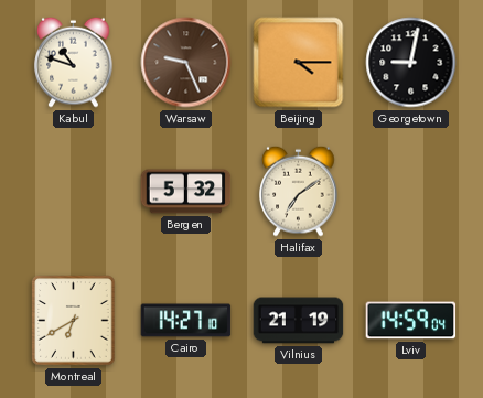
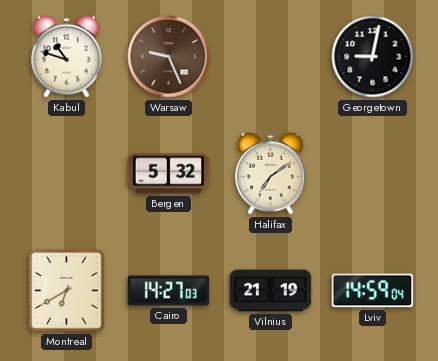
Beijing: 4:15 -> none
Cairo: 14:27:10 -> 14:27:03
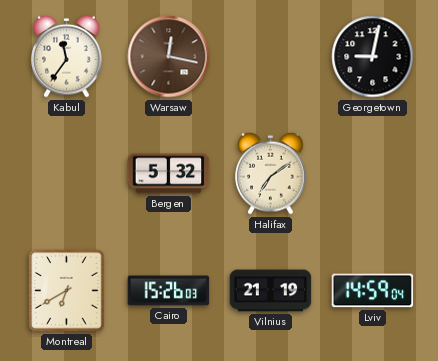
Kabul: 10:48 -> 11:36
Warsaw: 9:26 -> 12:17
Cairo: 14:27 -> 15:26
